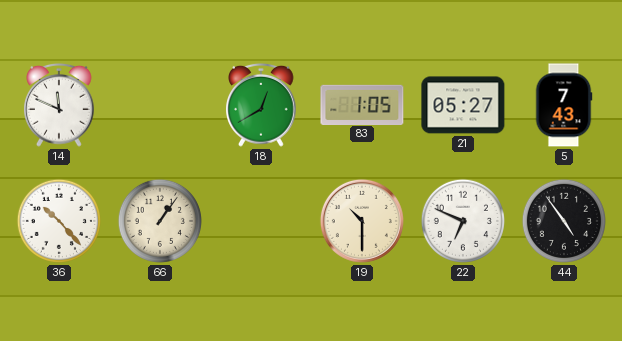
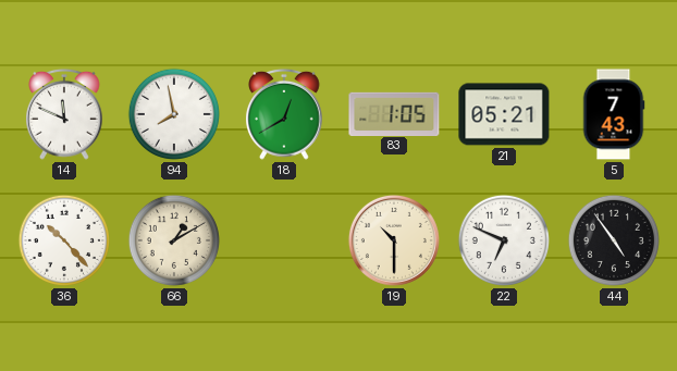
94: none -> 7:58
21: 05:27 -> 05:21
66: 1:06 -> 1:10
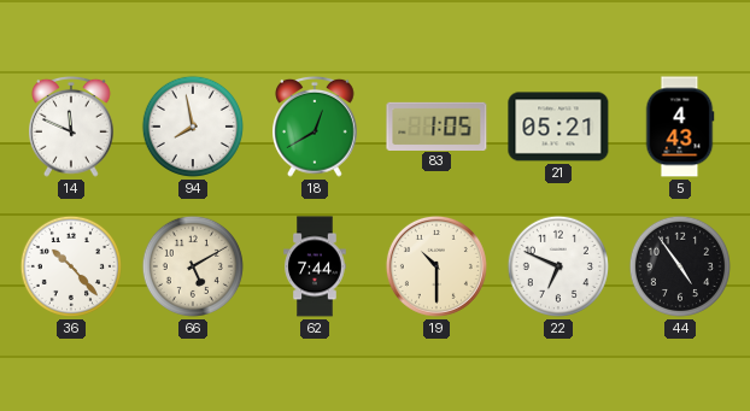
5: 7:43 -> 4:43
66: 1:10 -> 5:10
62: none -> 7:44
